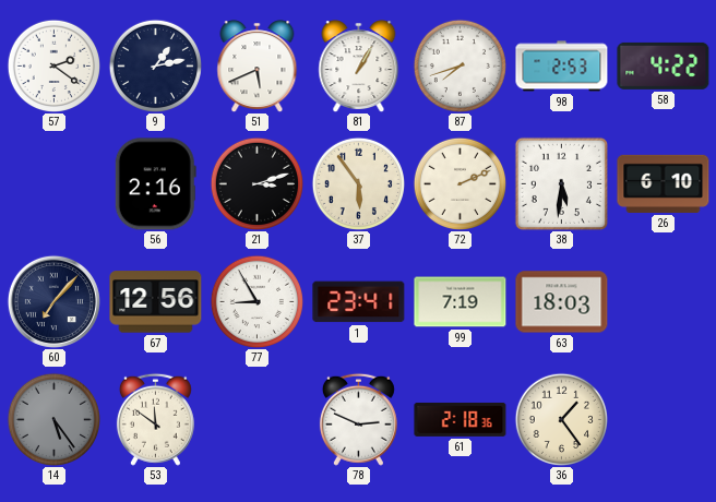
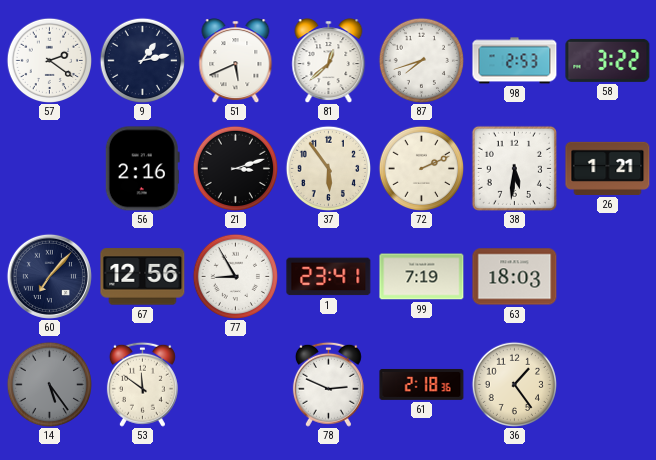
81: 1:05 -> 12:38
58: 4:22 -> 3:22
26: 6:10 -> 1:21
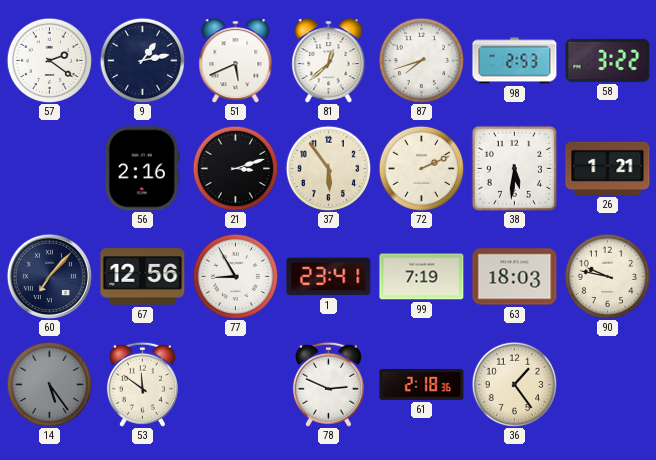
90: none -> 9:47
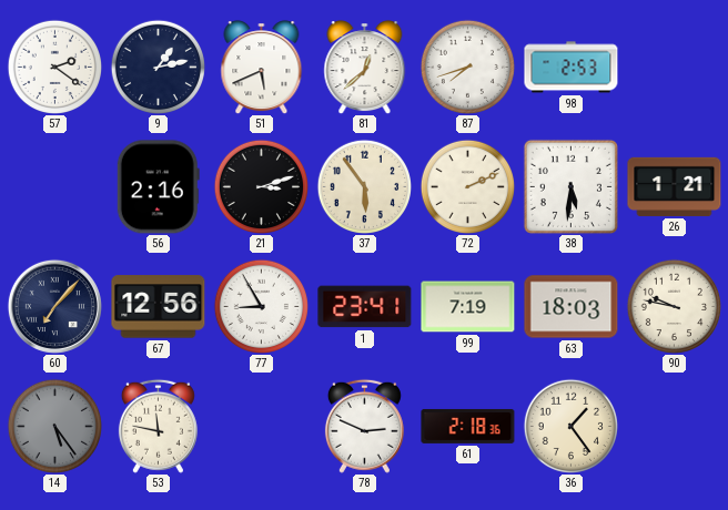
58: 3:22 -> none
53: 11:51 -> 11:47
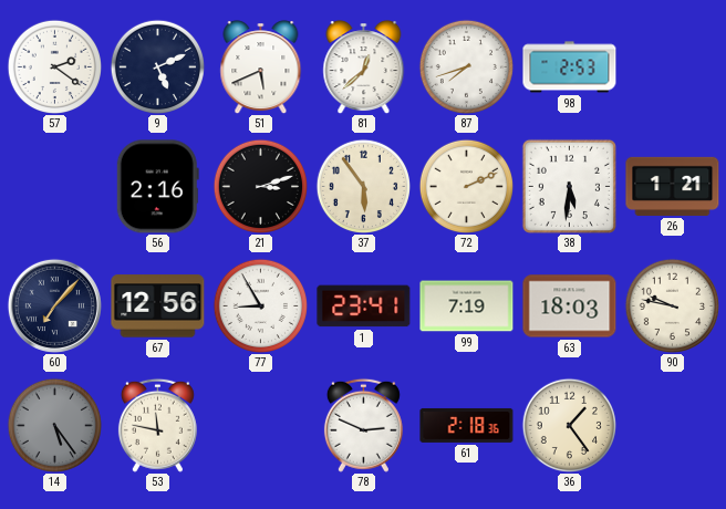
9: 1:13 -> 5:11
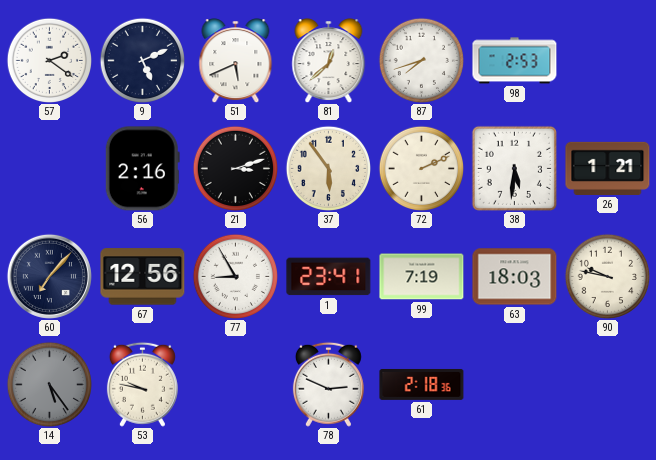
53: 11:47 -> 9:47
36: 1:24 -> none
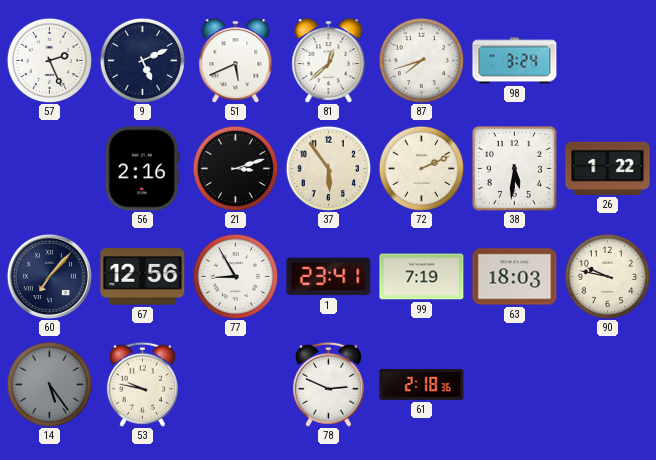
57: 2:21 -> 2:26
98: 2:53 -> 3:24
26: 1:21 -> 1:22
